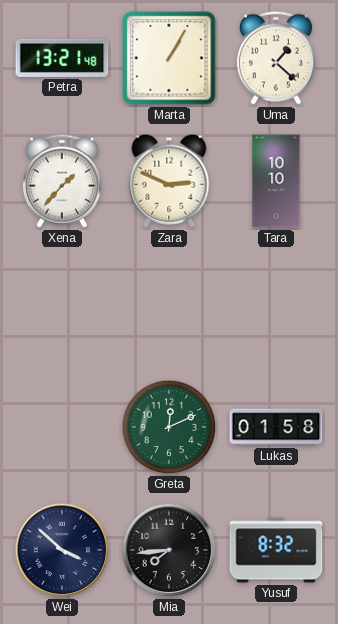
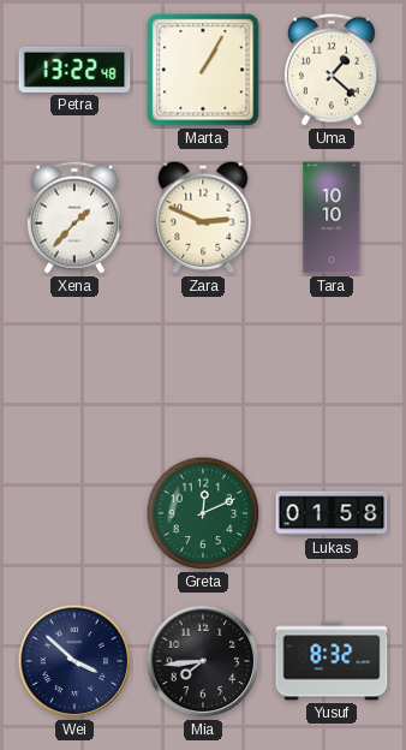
Petra: 13:21 -> 13:22
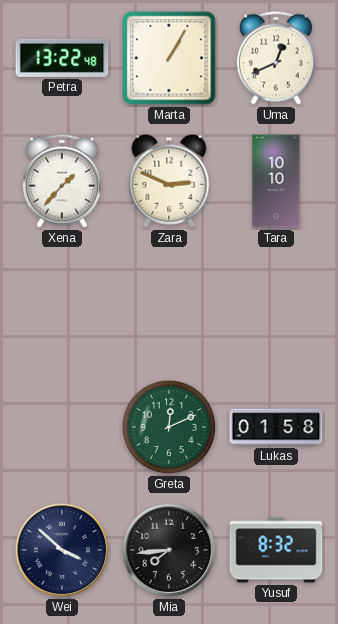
Uma: 1:22 -> 12:41
